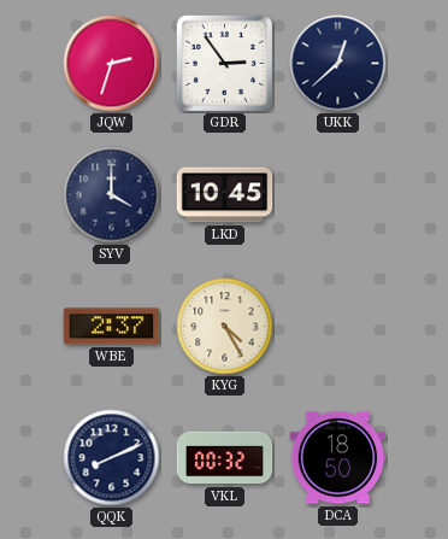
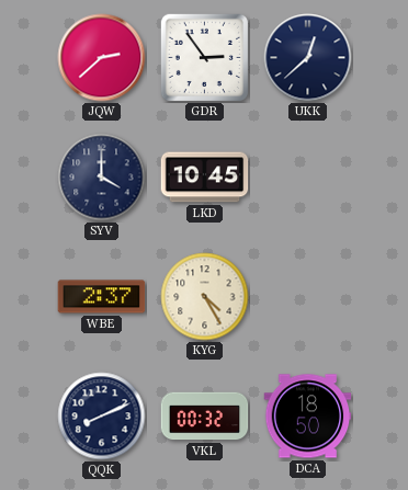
JQW: 2:33 -> 2:38
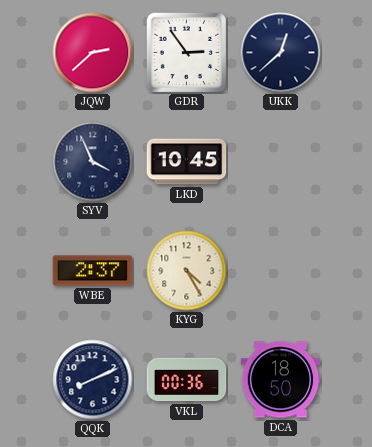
SYV: 4:00 -> 3:56
VKL: 00:32 -> 00:36
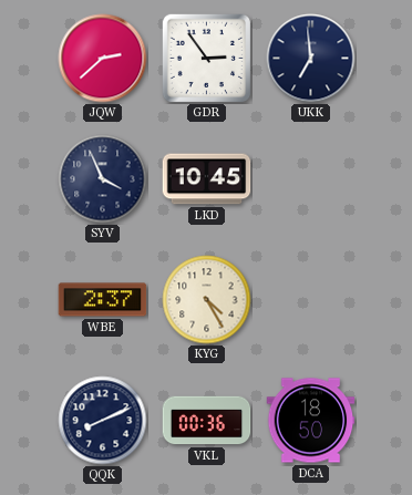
UKK: 12:38 -> 6:59
